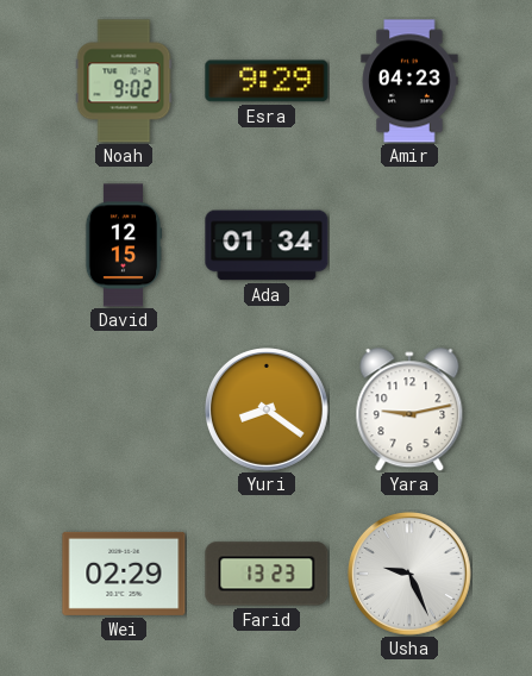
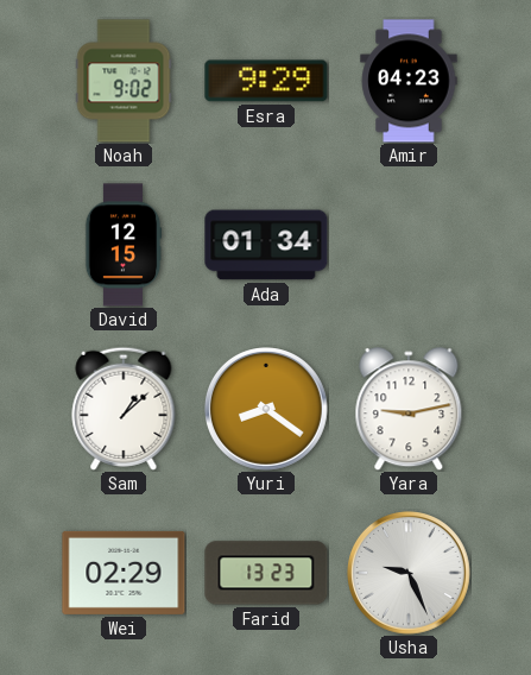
Sam: none -> 1:08
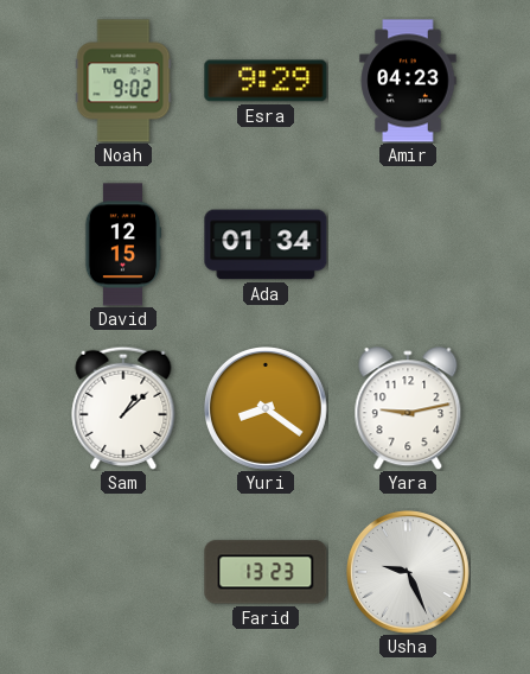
Wei: 02:29 -> none
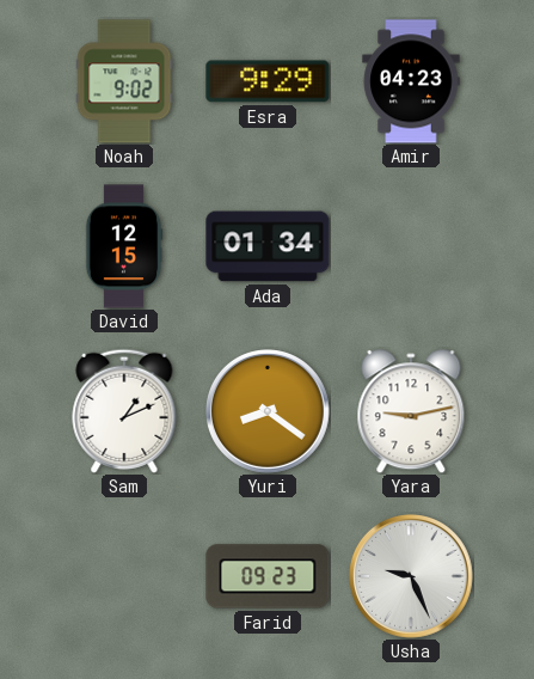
Sam: 1:08 -> 1:11
Farid: 13:23 -> 09:23
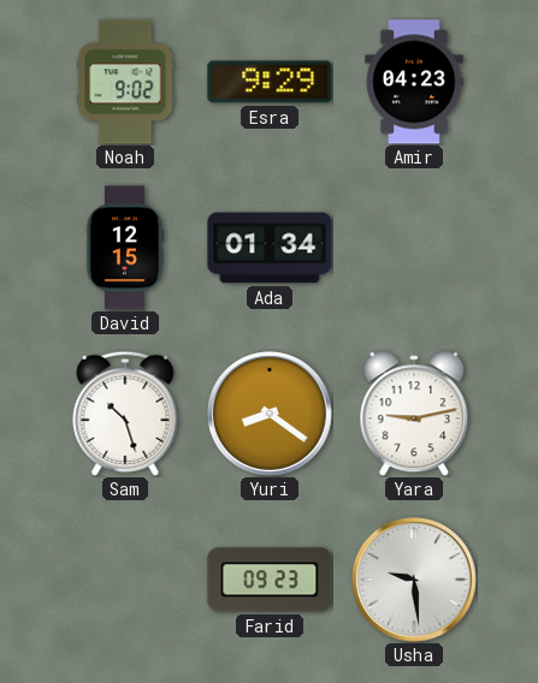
Sam: 1:11 -> 10:27
Usha: 9:26 -> 9:29
